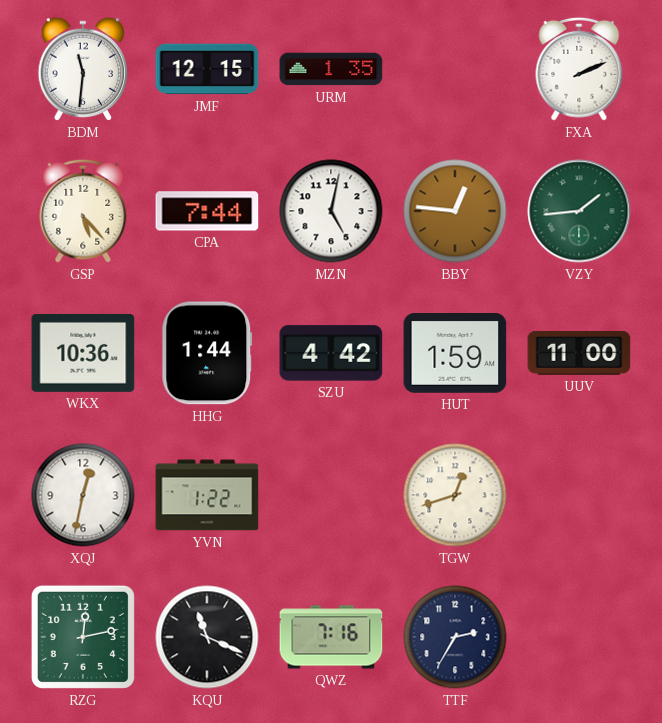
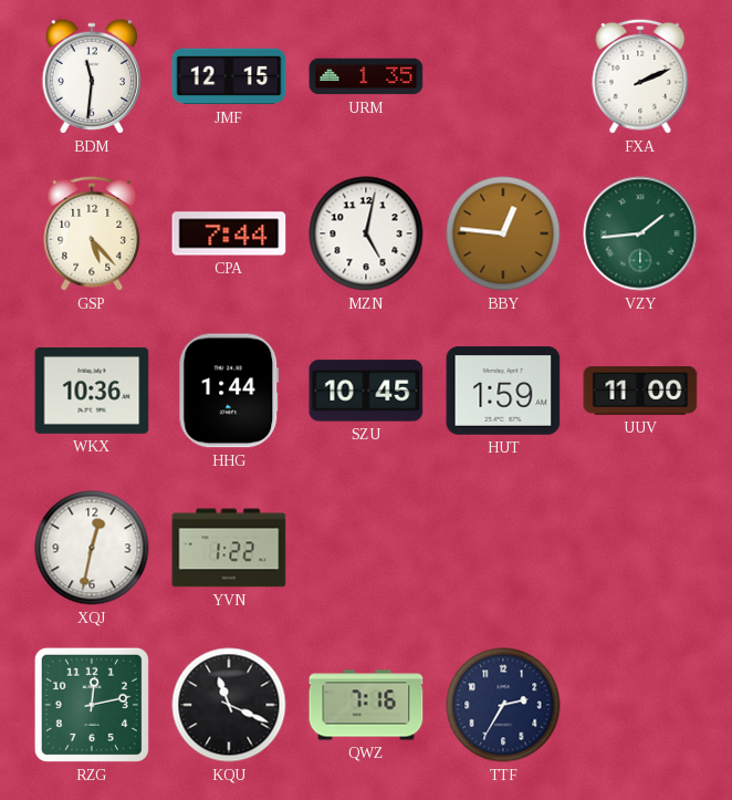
SZU: 4:42 -> 10:45
TGW: 12:42 -> none
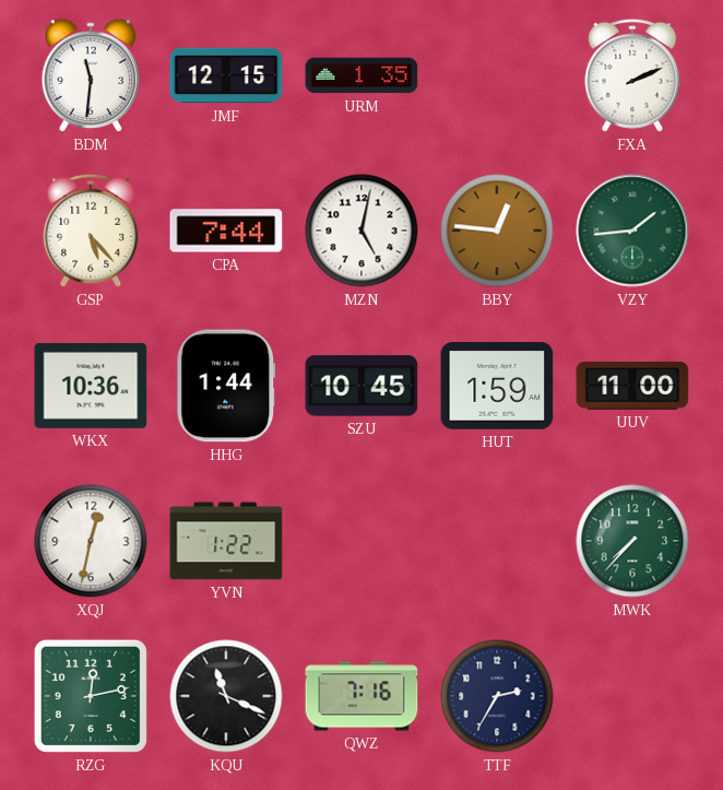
MWK: none -> 7:37
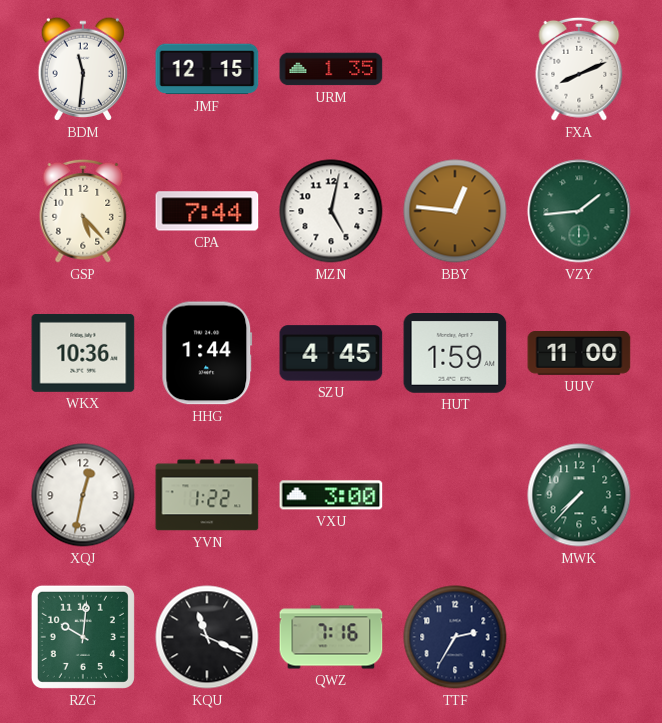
FXA: 2:11 -> 8:11
SZU: 10:45 -> 4:45
VXU: none -> 3:00
RZG: 12:13 -> 10:01
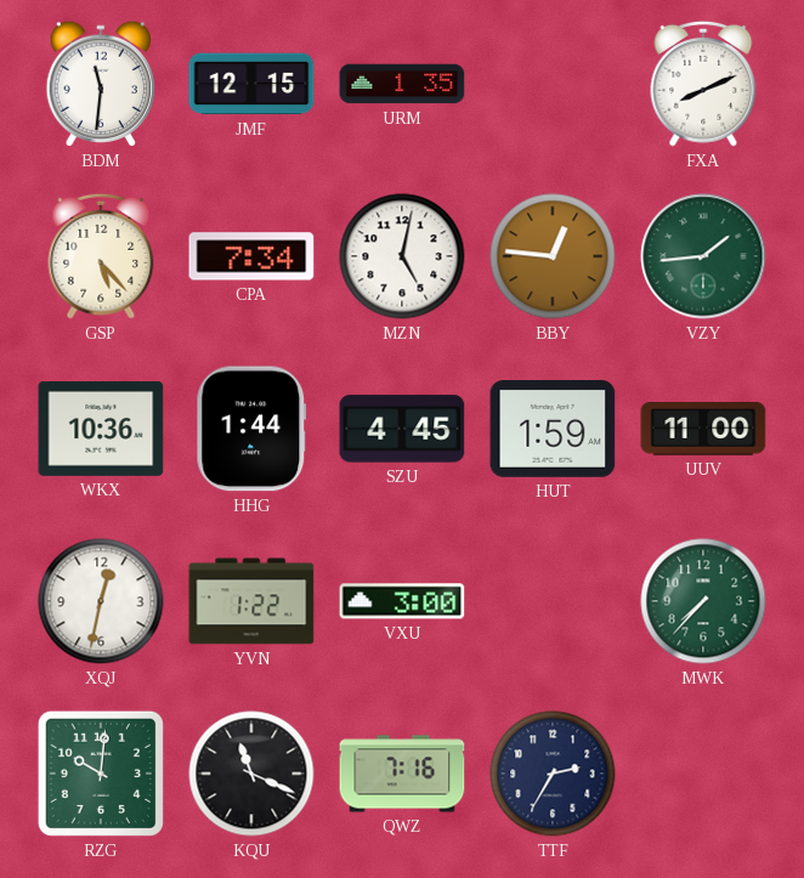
CPA: 7:44 -> 7:34
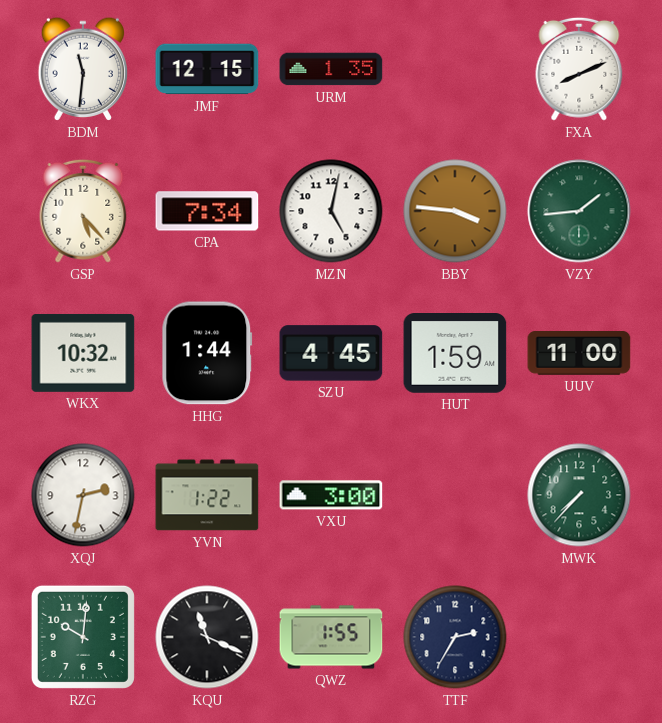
BBY: 12:46 -> 3:46
WKX: 10:36 -> 10:32
XQJ: 12:32 -> 2:32
QWZ: 7:16 -> 1:55
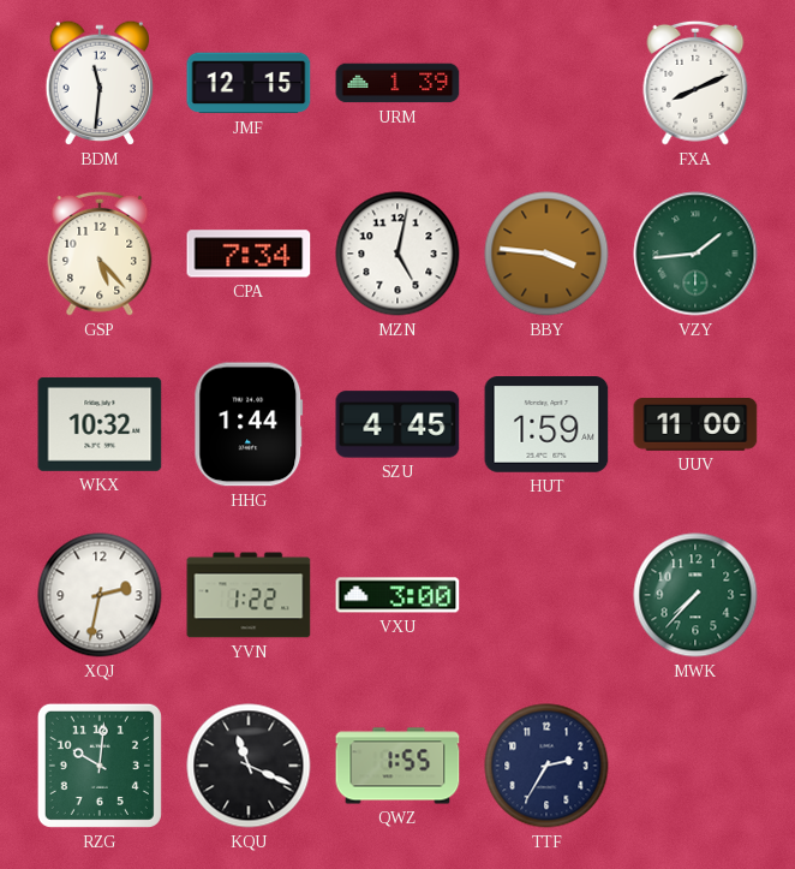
URM: 1:35 -> 1:39
